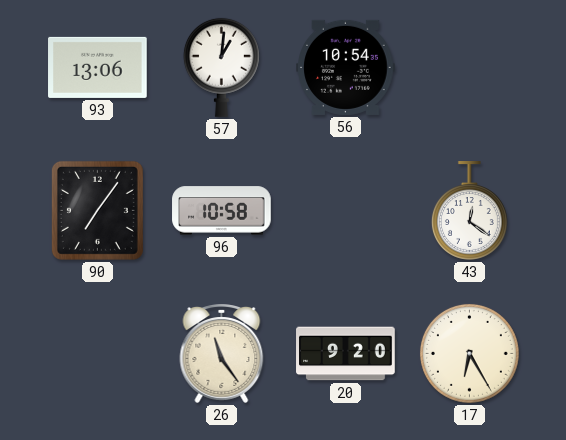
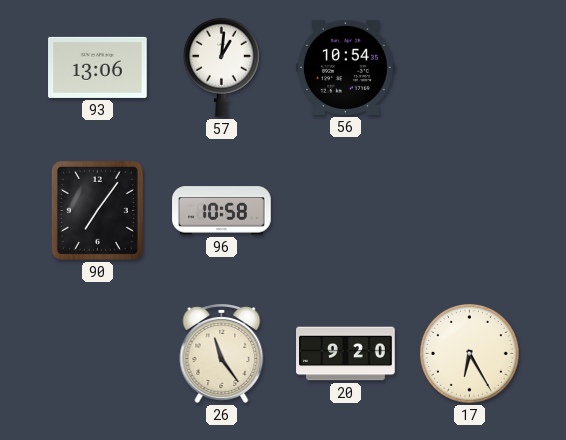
43: 12:21 -> none
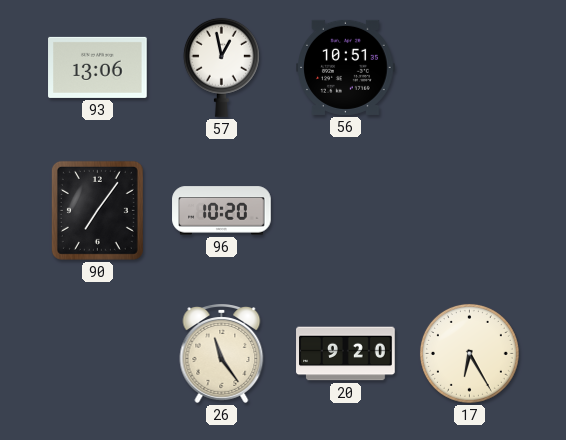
57: 1:01 -> 12:58
56: 10:54 -> 10:51
96: 10:58 -> 10:20
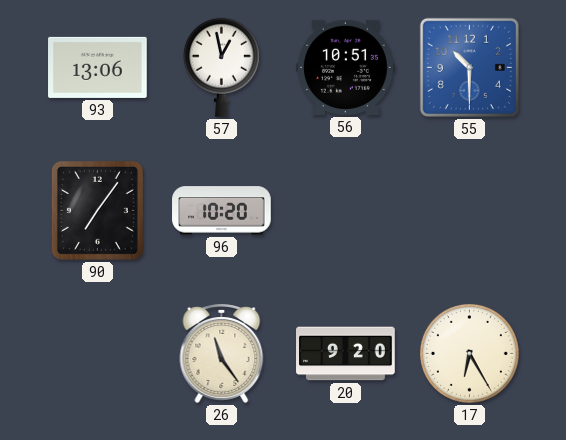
55: none -> 10:30
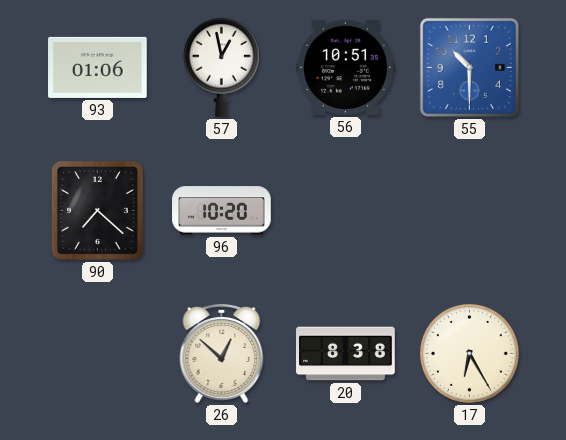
93: 13:06 -> 01:06
90: 7:06 -> 7:22
26: 11:24 -> 12:52
20: 9:20 -> 8:38
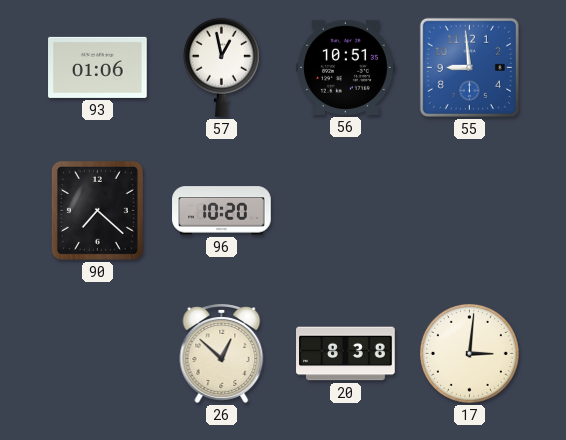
55: 10:30 -> 8:59
17: 6:25 -> 3:01
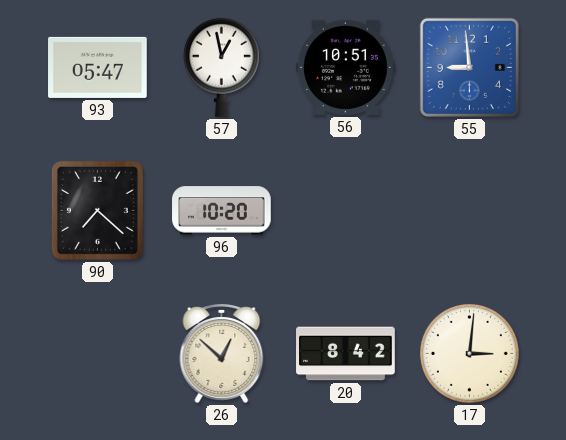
93: 01:06 -> 05:47
20: 8:38 -> 8:42
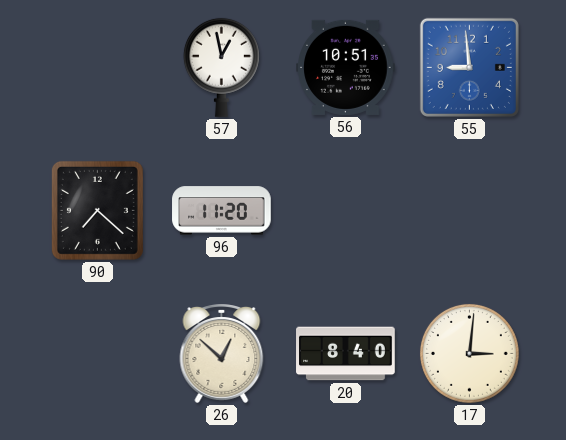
93: 05:47 -> none
96: 10:20 -> 11:20
20: 8:42 -> 8:40
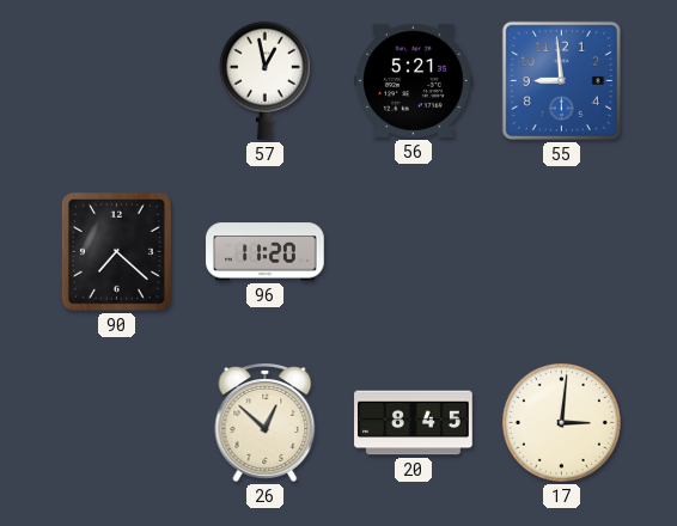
56: 10:51 -> 5:21
20: 8:40 -> 8:45
